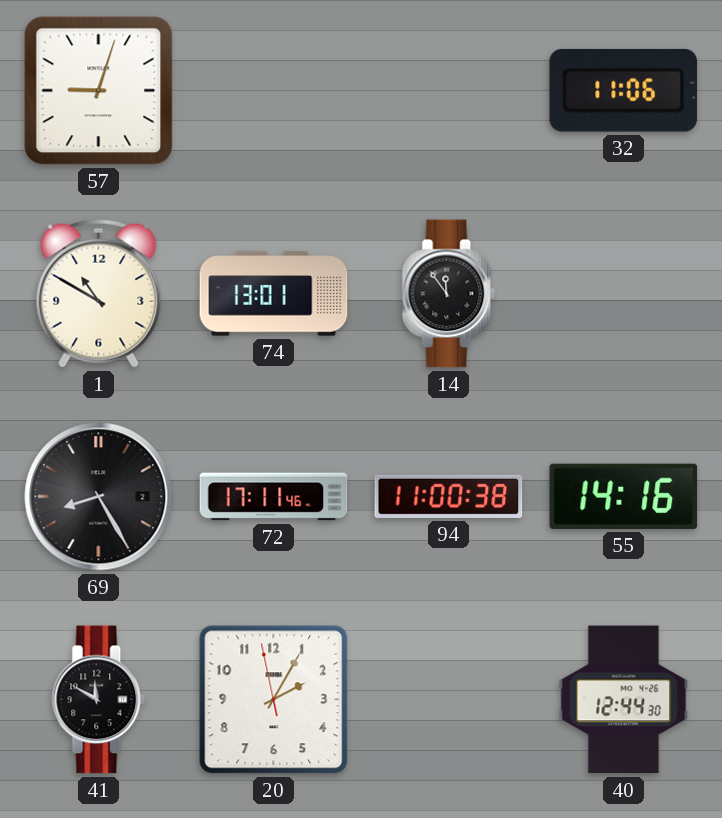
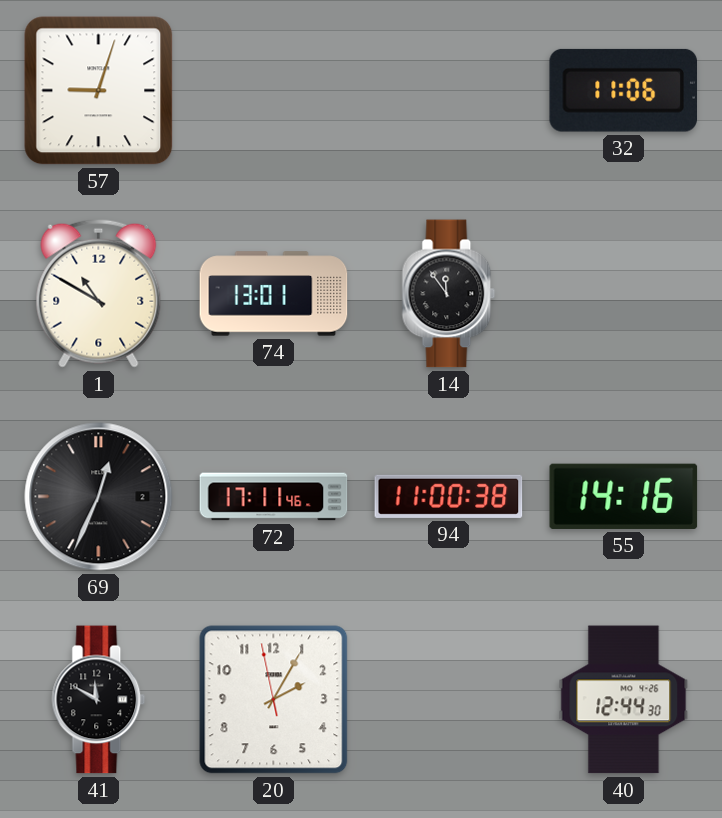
69: 8:25 -> 12:34
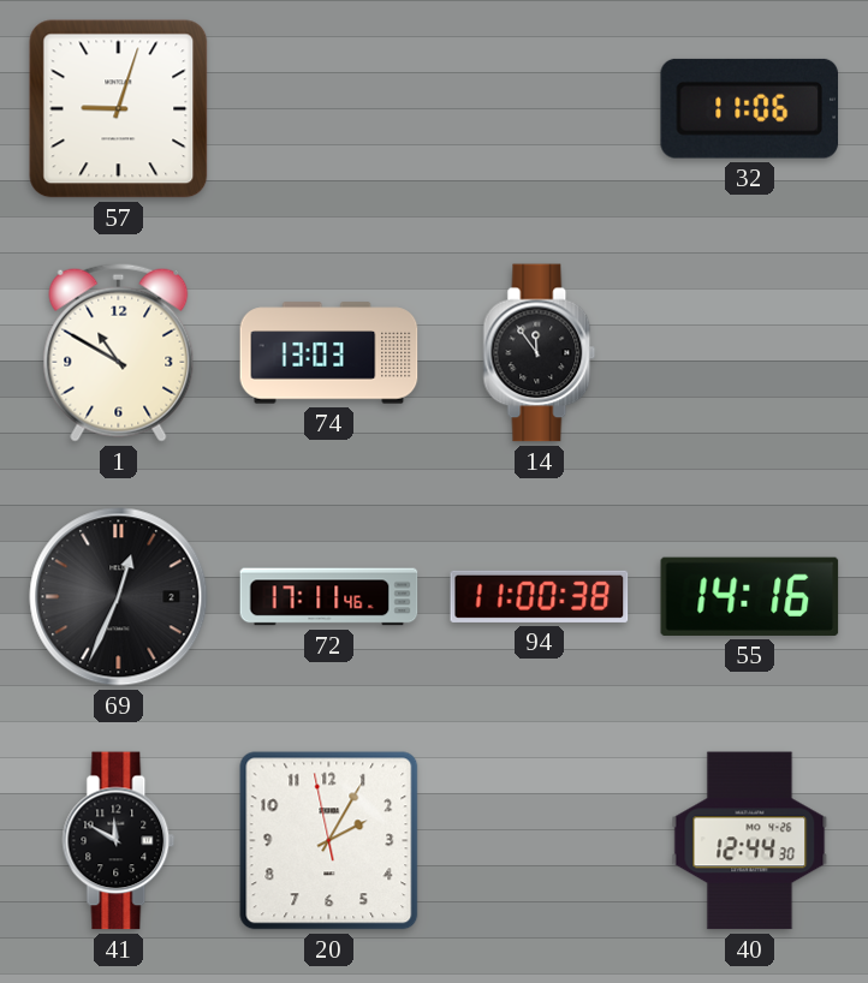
74: 13:01 -> 13:03
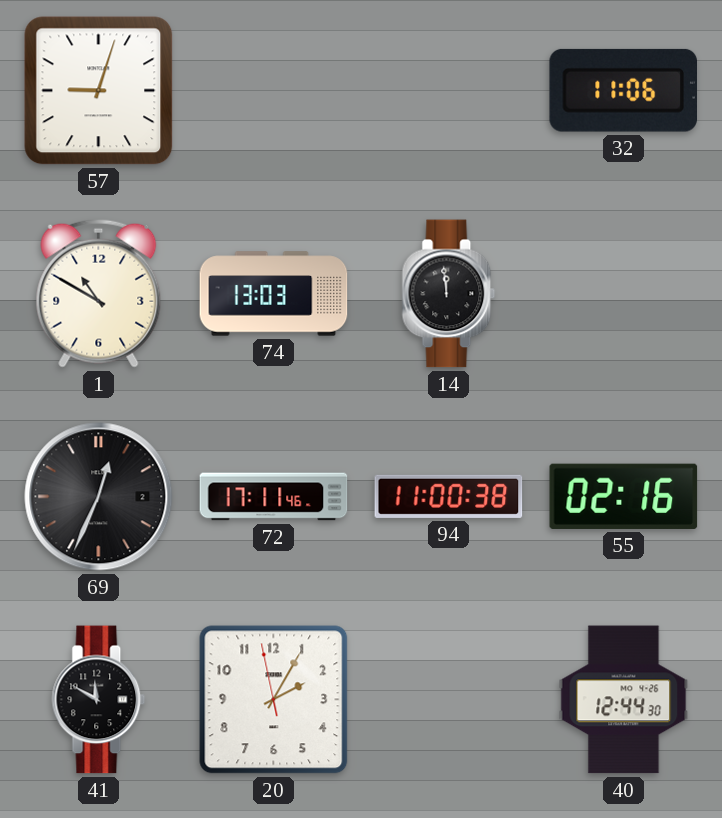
14: 11:54 -> 11:59
55: 14:16 -> 02:16
